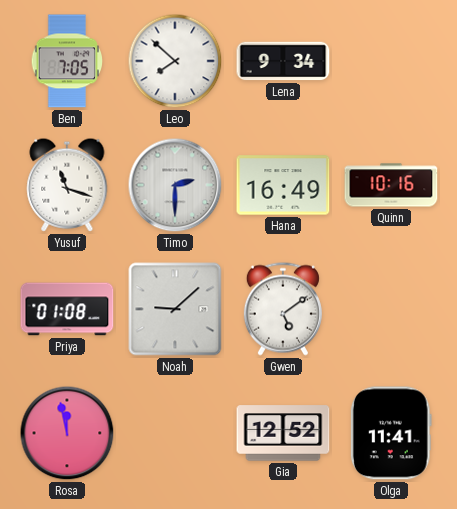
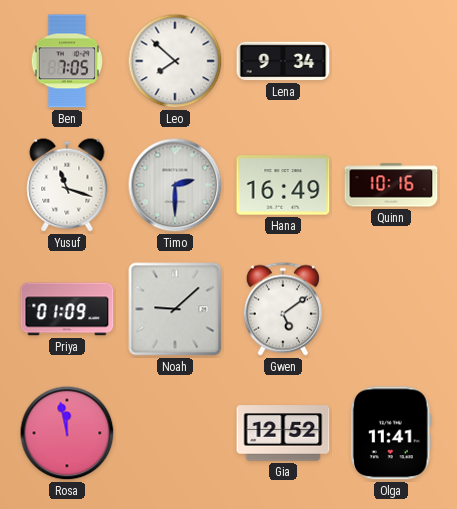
Priya: 01:08 -> 01:09
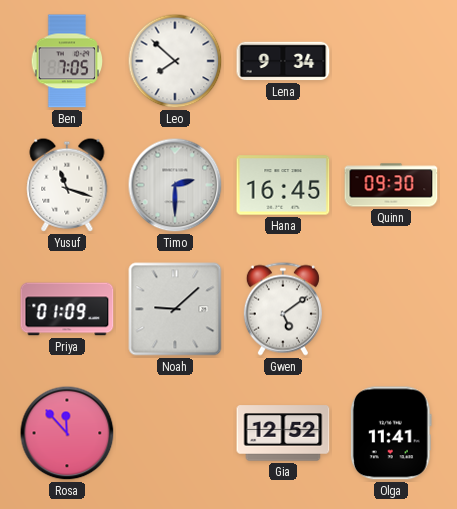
Hana: 16:49 -> 16:45
Quinn: 10:16 -> 09:30
Rosa: 11:58 -> 11:53
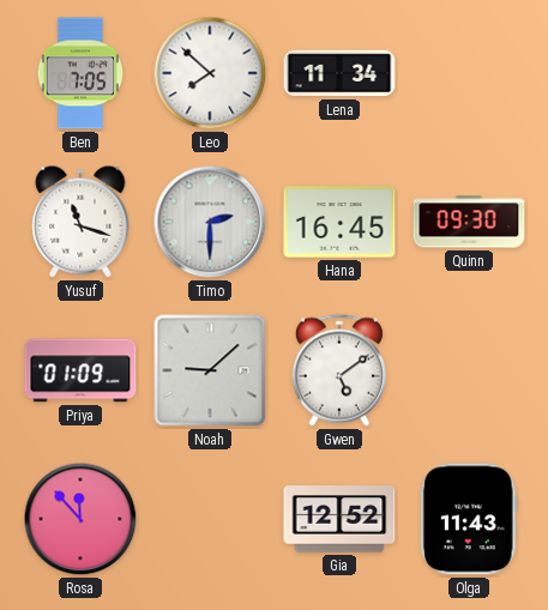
Lena: 9:34 -> 11:34
Olga: 11:41 -> 11:43
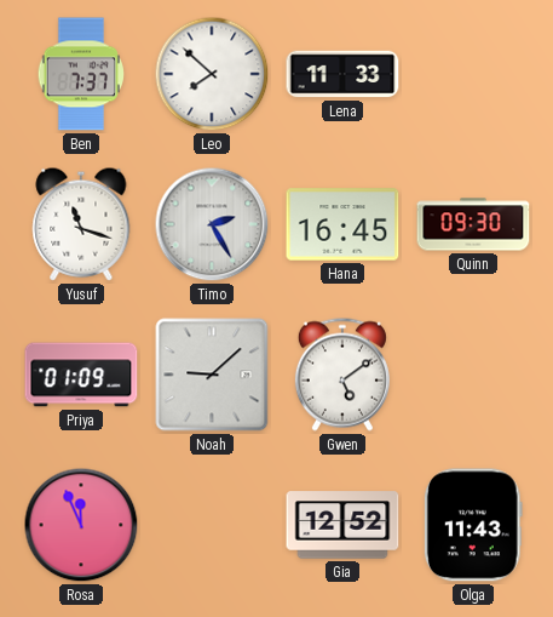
Ben: 7:05 -> 7:37
Lena: 11:34 -> 11:33
Timo: 2:30 -> 2:25
Rosa: 11:53 -> 11:56
